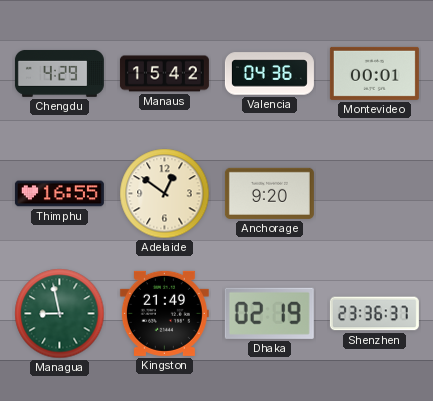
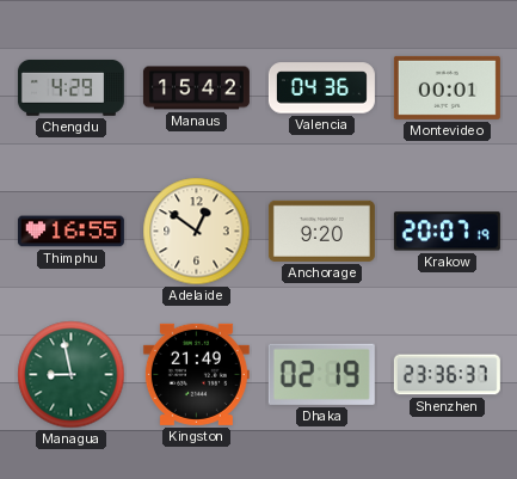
Krakow: none -> 20:07
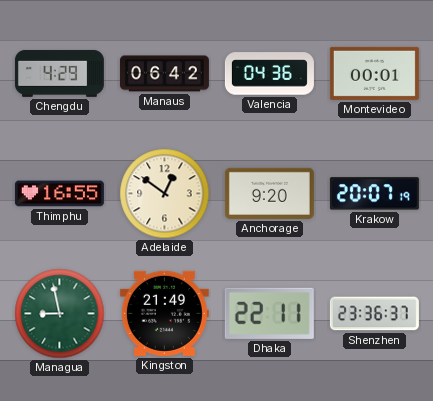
Manaus: 15:42 -> 06:42
Dhaka: 02:19 -> 22:11
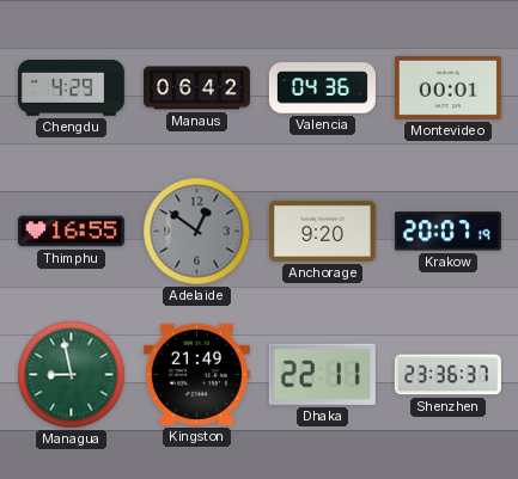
Adelaide dial: cream -> grey
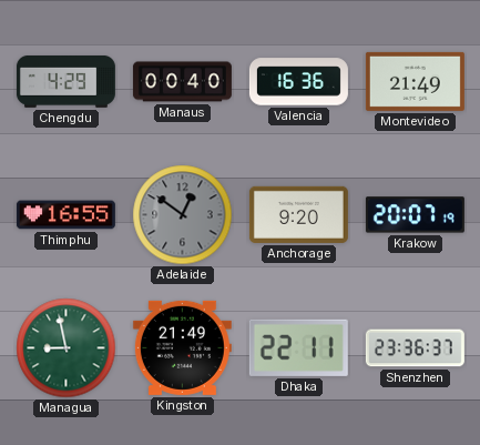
Manaus: 06:42 -> 00:40
Valencia: 04:36 -> 16:36
Montevideo: 00:01 -> 21:49
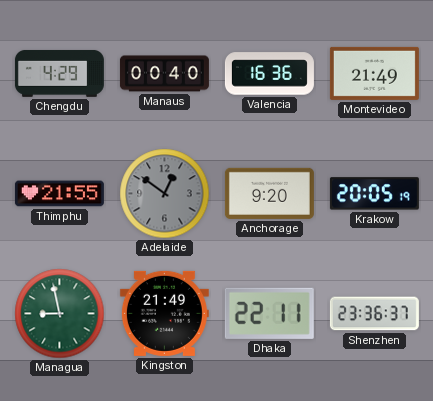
Thimphu: 16:55 -> 21:55
Krakow: 20:07 -> 20:05
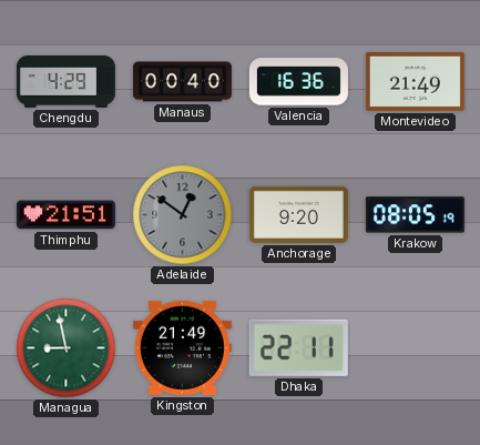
Thimphu: 21:55 -> 21:51
Krakow: 20:05 -> 08:05
Shenzhen: 23:36 -> none
